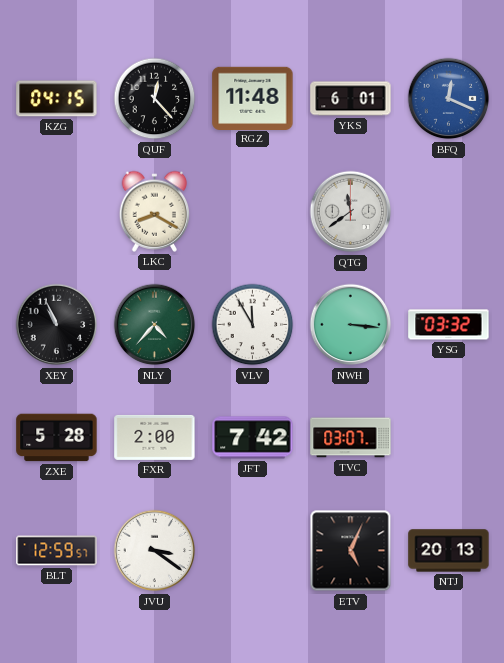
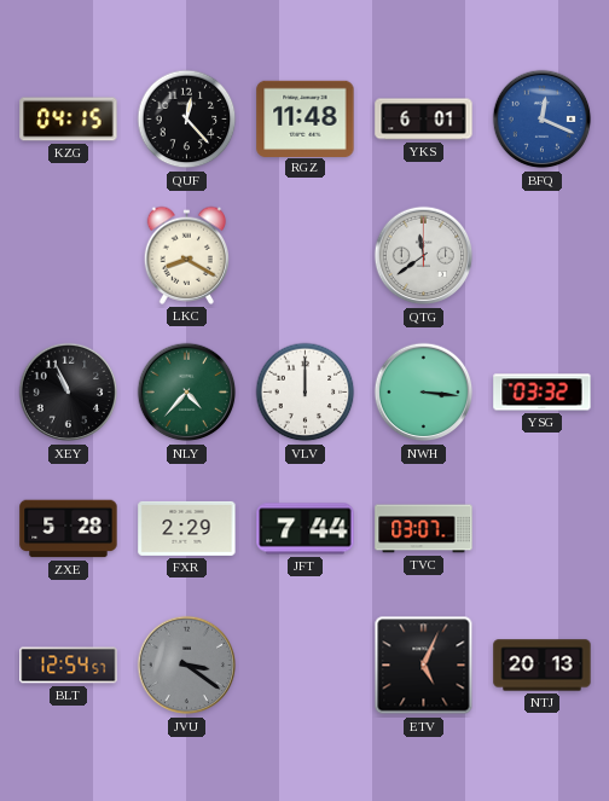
VLV: 11:55 -> 12:00
FXR: 2:00 -> 2:29
JFT: 7:42 -> 7:44
BLT: 12:59 -> 12:54
JVU dial: white -> grey
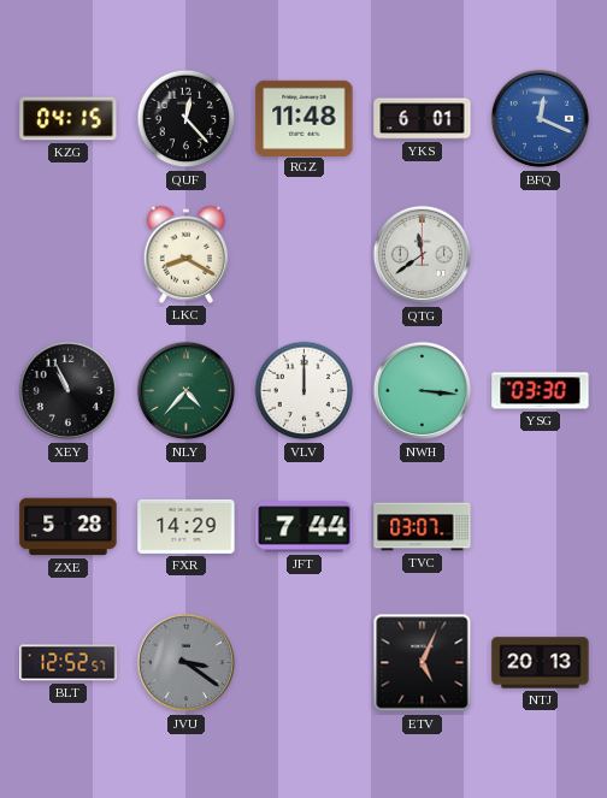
YSG: 03:32 -> 03:30
FXR: 2:29 -> 14:29
BLT: 12:54 -> 12:52
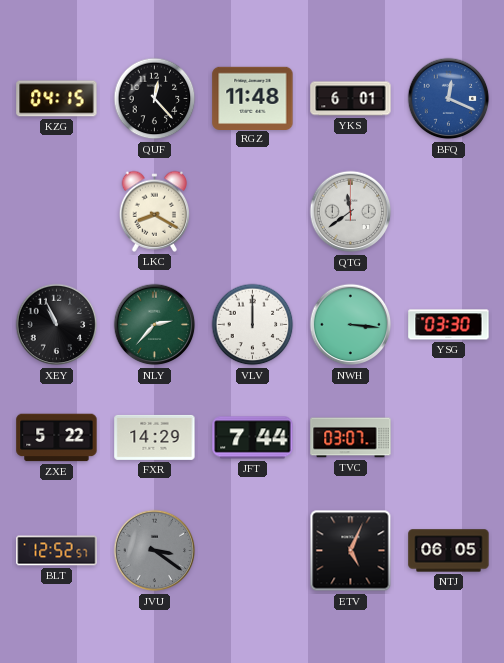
NLY: 4:37 -> 2:37
ZXE: 5:28 -> 5:22
NTJ: 20:13 -> 06:05
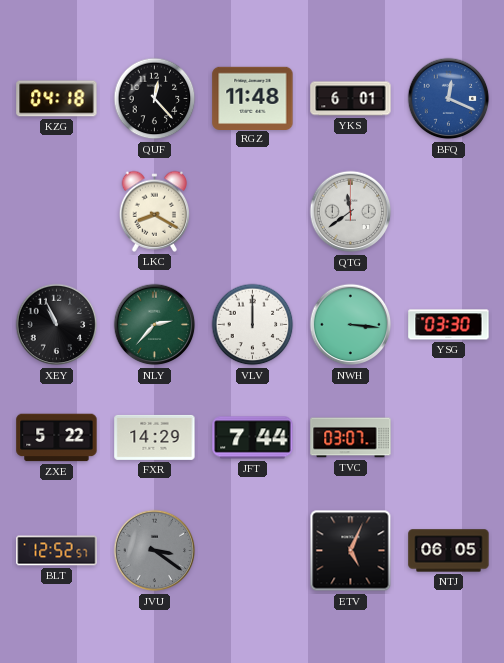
KZG: 04:15 -> 04:18
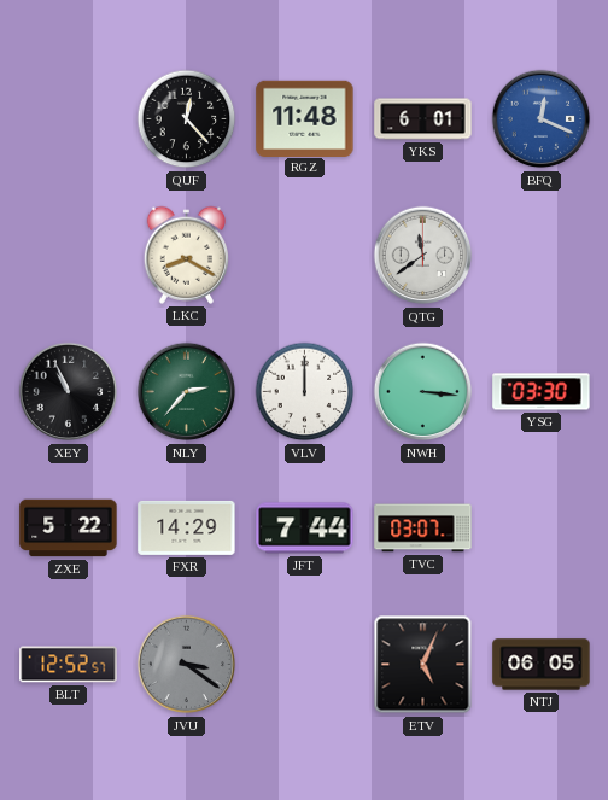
KZG: 04:18 -> none
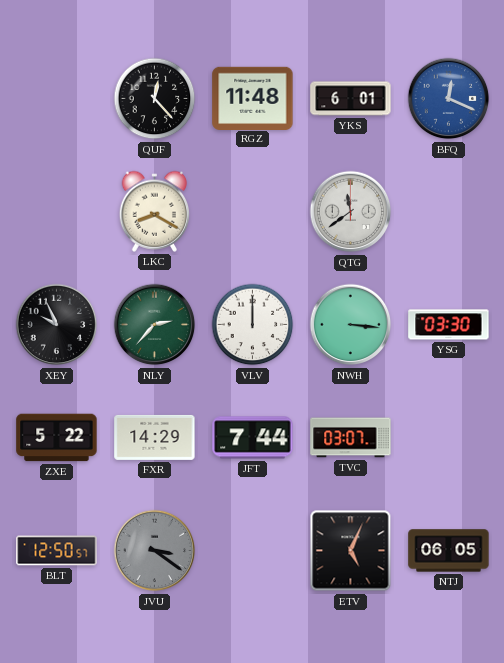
XEY: 10:56 -> 9:56
BLT: 12:52 -> 12:50
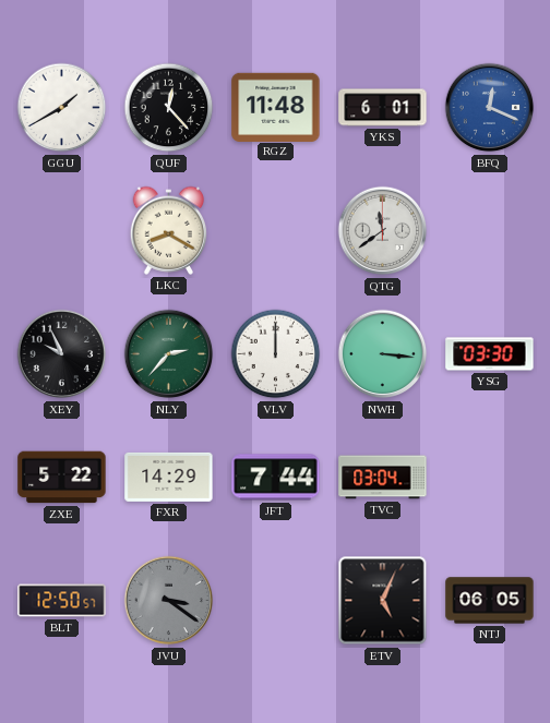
GGU: none -> 1:40
TVC: 03:07 -> 03:04
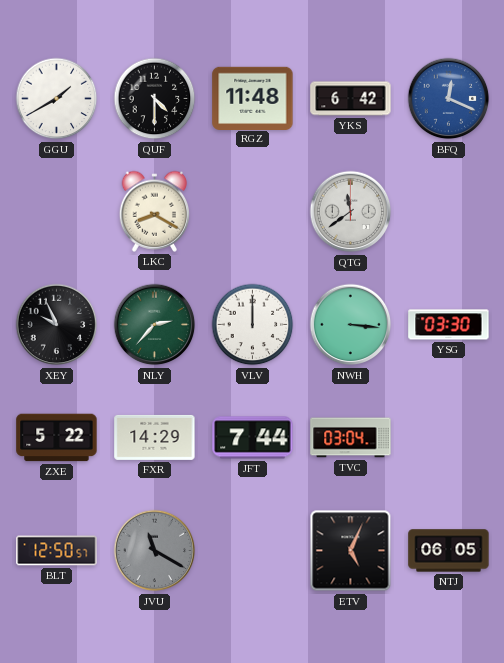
QUF: 12:23 -> 4:30
YKS: 6:01 -> 6:42
JVU: 3:21 -> 11:20
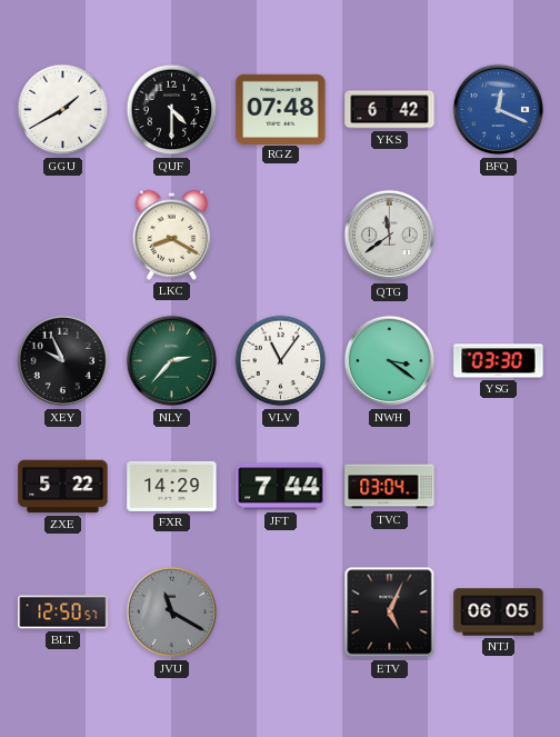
RGZ: 11:48 -> 07:48
VLV: 12:00 -> 11:06
NWH: 3:16 -> 3:21
